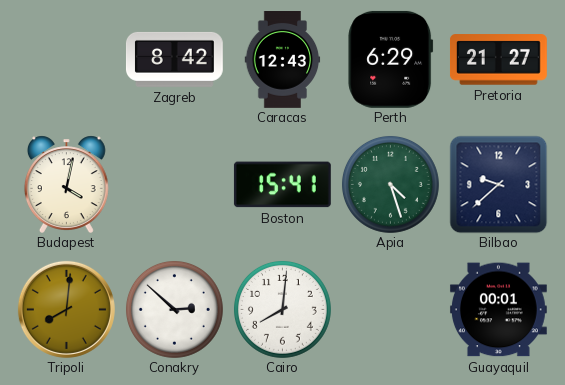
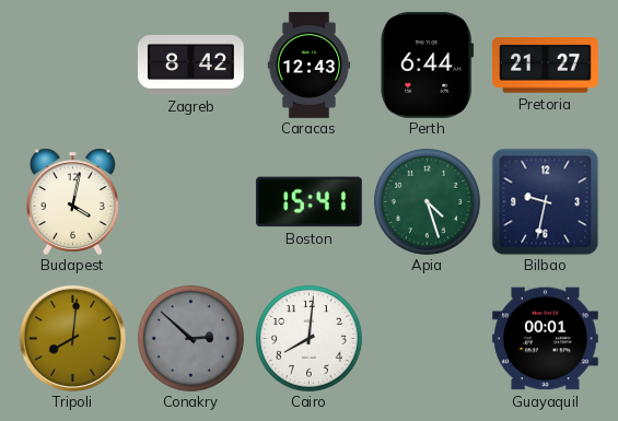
Perth: 6:29 -> 6:44
Bilbao: 9:38 -> 9:32
Conakry dial: white -> grey
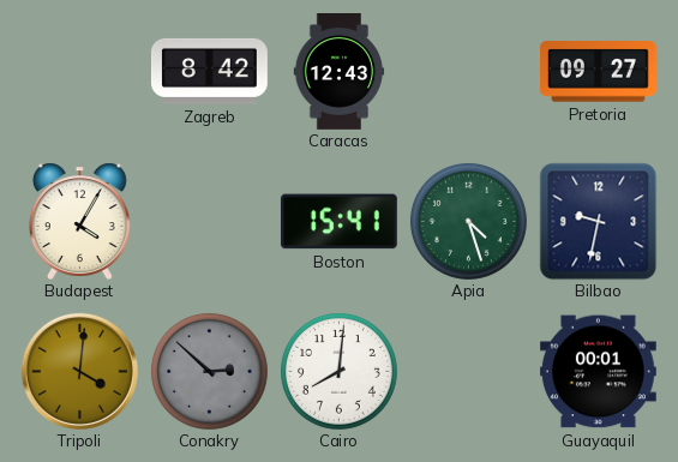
Perth: 6:44 -> none
Pretoria: 21:27 -> 09:27
Budapest: 4:02 -> 4:05
Tripoli: 8:01 -> 4:01
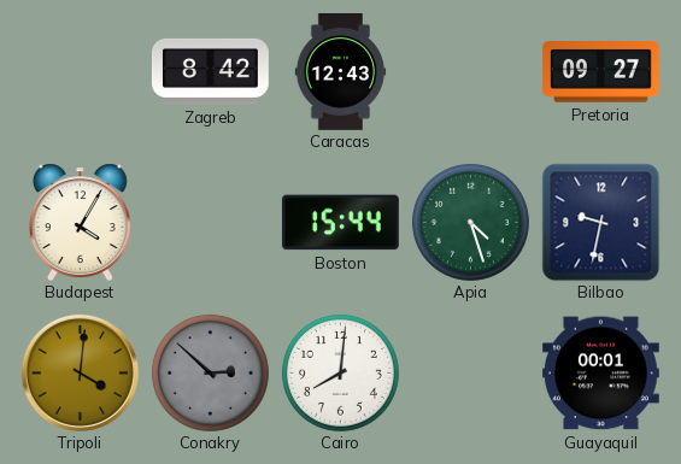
Boston: 15:41 -> 15:44
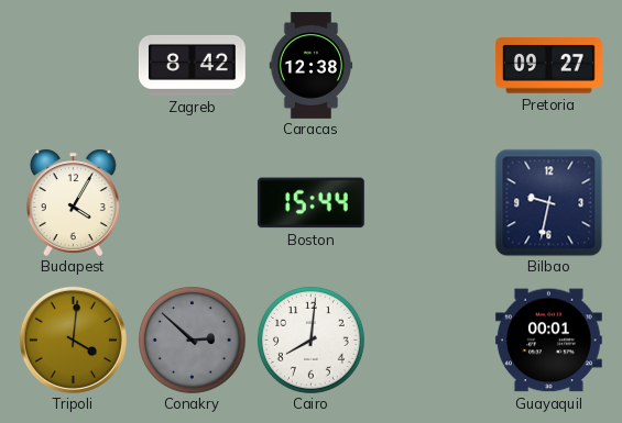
Caracas: 12:43 -> 12:38
Apia: 4:27 -> none
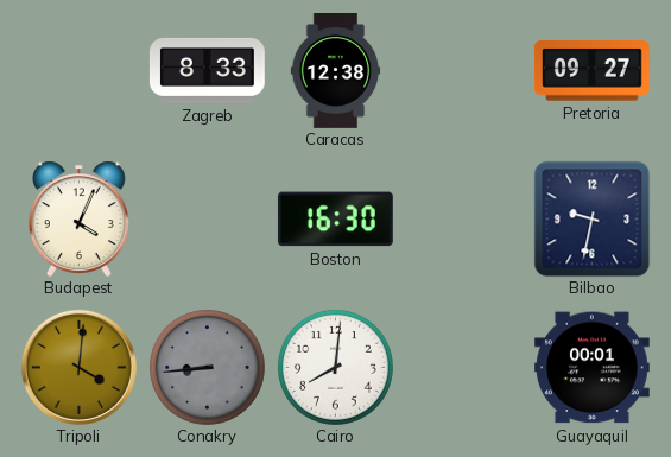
Zagreb: 8:42 -> 8:33
Budapest: 4:05 -> 4:04
Boston: 15:44 -> 16:30
Conakry: 2:52 -> 8:44
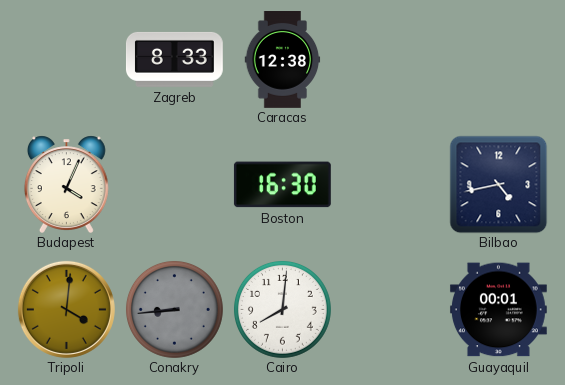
Pretoria: 09:27 -> none
Bilbao: 9:32 -> 4:43
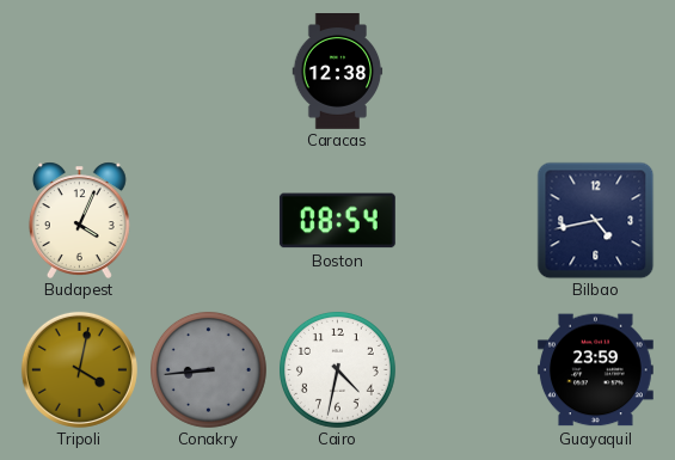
Zagreb: 8:33 -> none
Boston: 16:30 -> 08:54
Tripoli: 4:01 -> 4:02
Cairo: 8:01 -> 4:32
Guayaquil: 00:01 -> 23:59
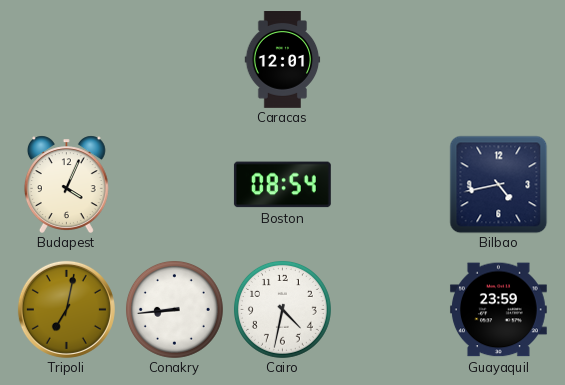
Caracas: 12:38 -> 12:01
Tripoli: 4:02 -> 7:02
Conakry dial: grey -> white
